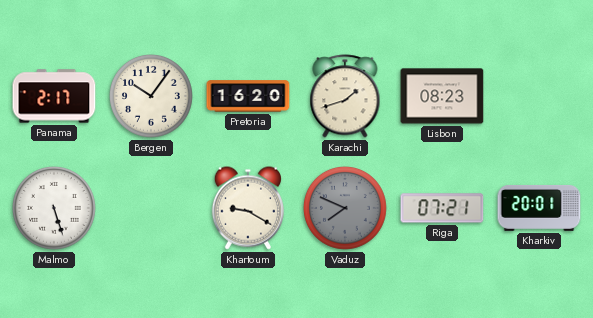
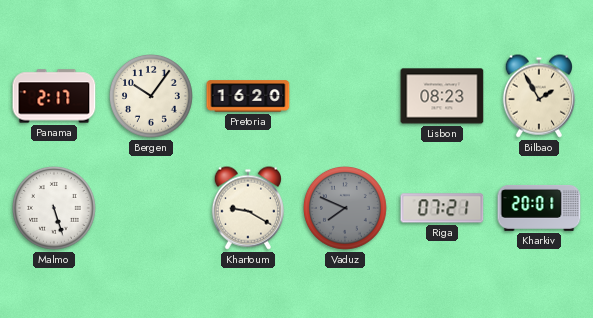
Karachi: 1:42 -> none
Bilbao: none -> 1:55
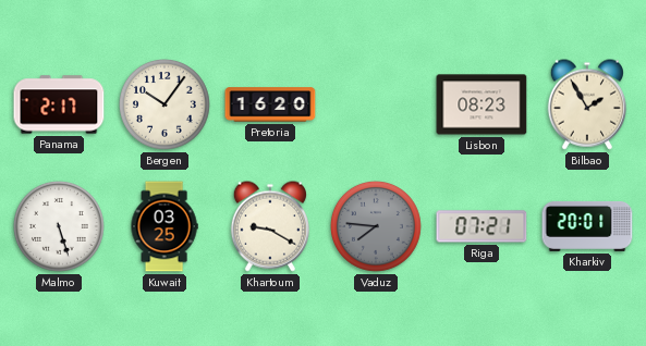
Kuwait: none -> 03:25
Vaduz: 7:49 -> 7:46
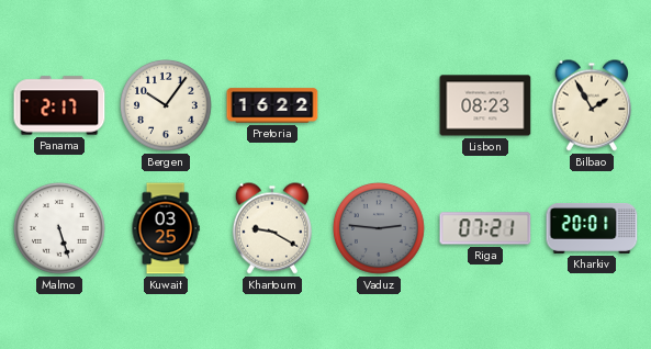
Pretoria: 16:20 -> 16:22
Vaduz: 7:46 -> 2:46
